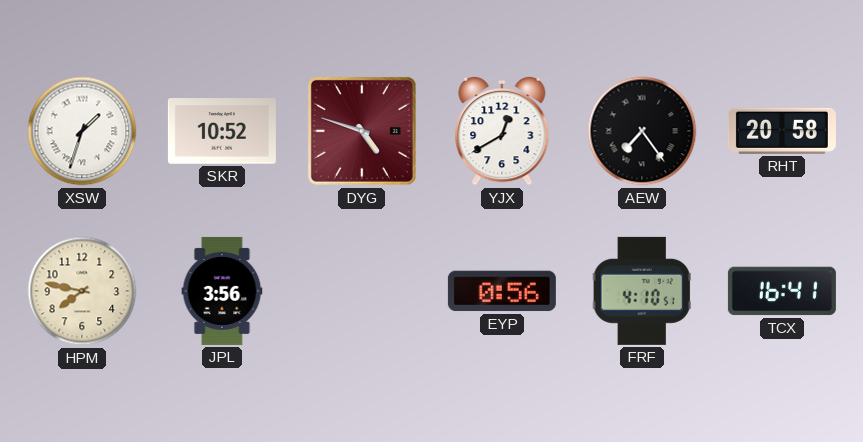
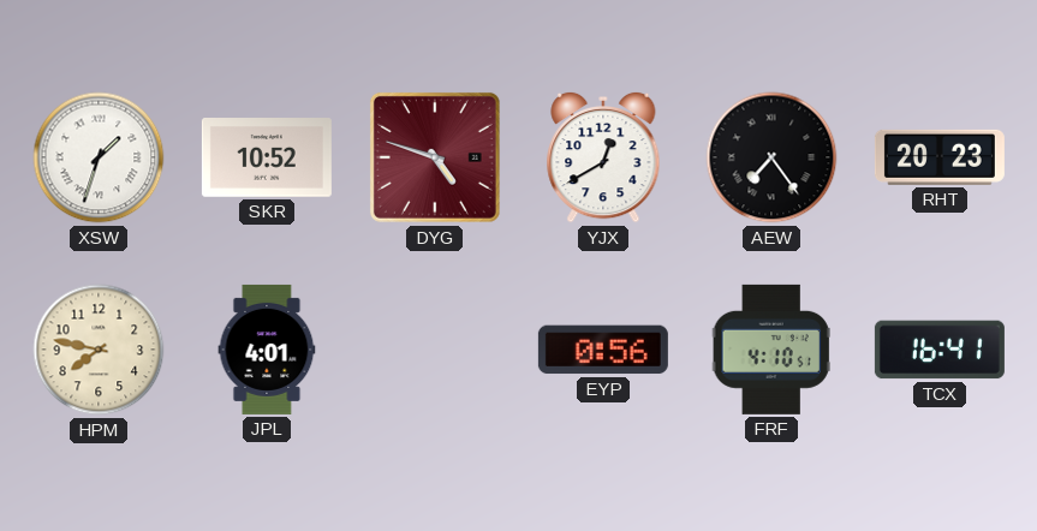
RHT: 20:58 -> 20:23
JPL: 3:56 -> 4:01
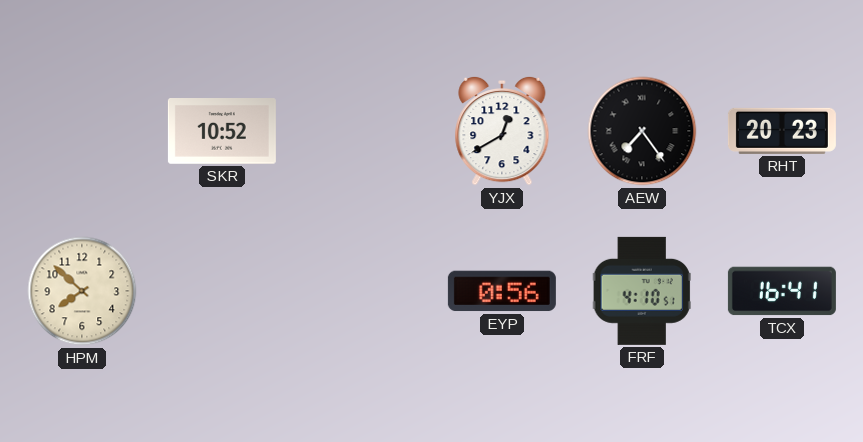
XSW: 1:33 -> none
DYG: 4:48 -> none
HPM: 7:47 -> 7:52
JPL: 4:01 -> none
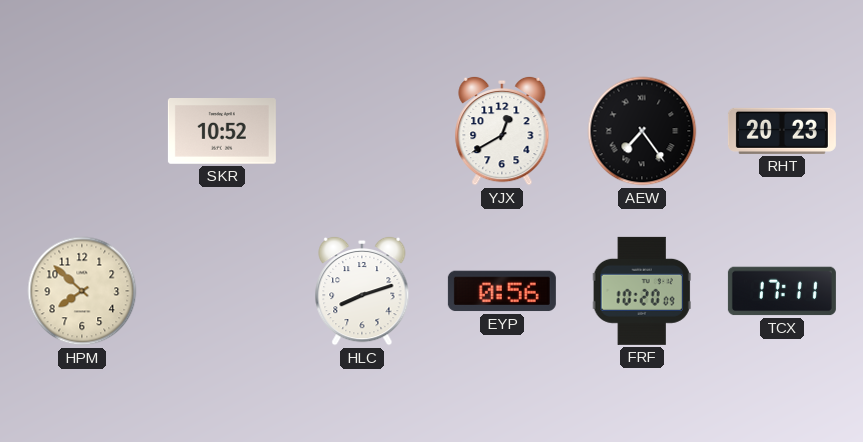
HLC: none -> 8:12
FRF: 4:10 -> 10:20
TCX: 16:41 -> 17:11
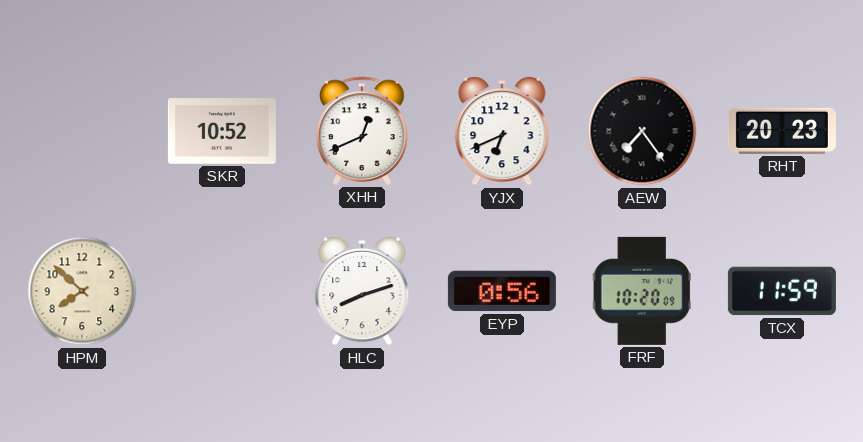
XHH: none -> 12:41
YJX: 12:40 -> 6:41
TCX: 17:11 -> 11:59
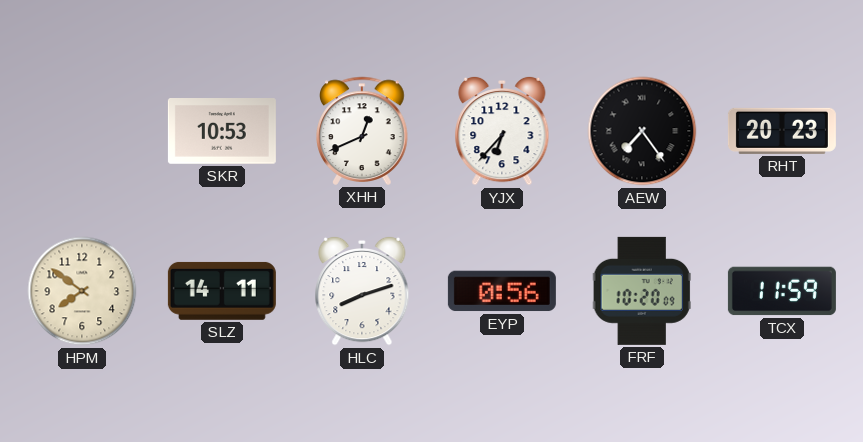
SKR: 10:52 -> 10:53
YJX: 6:41 -> 6:37
HPM: 7:52 -> 7:51
SLZ: none -> 14:11
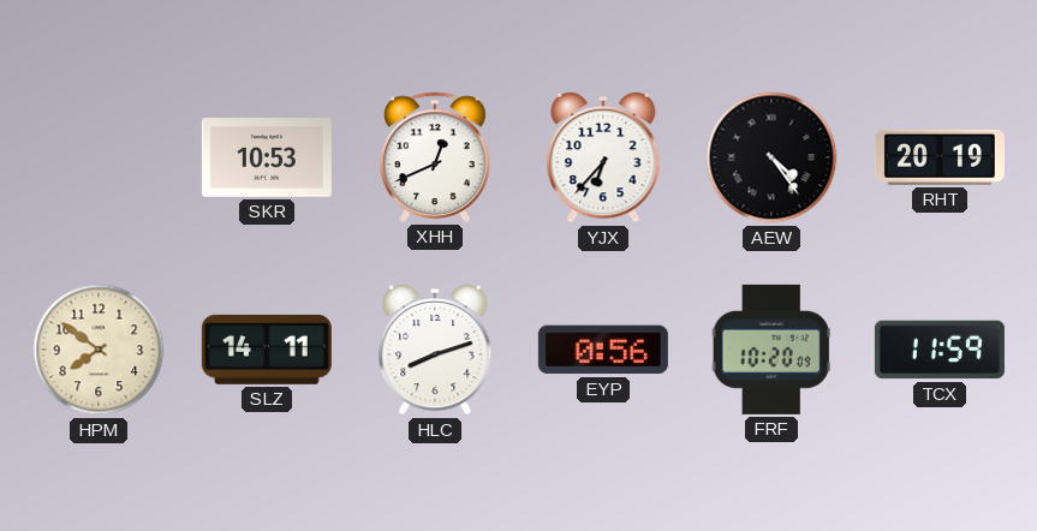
AEW: 7:24 -> 4:24
RHT: 20:23 -> 20:19
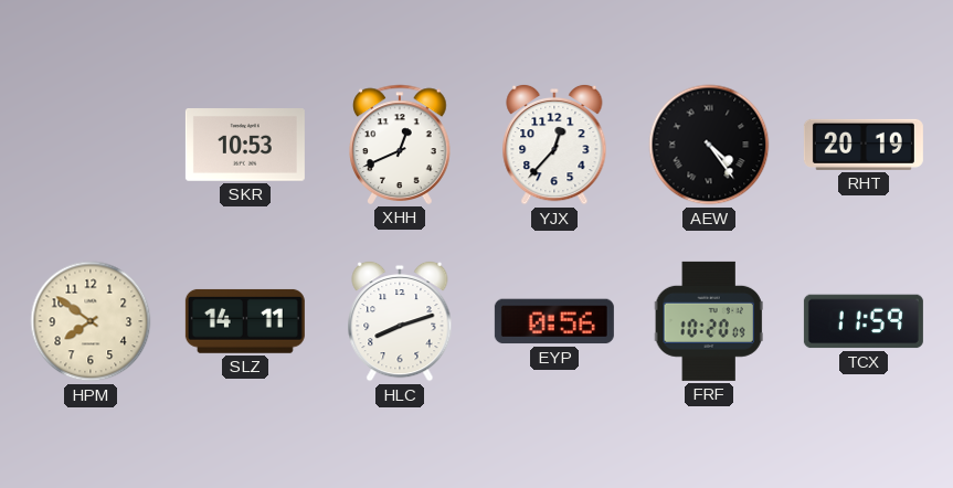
YJX: 6:37 -> 12:37
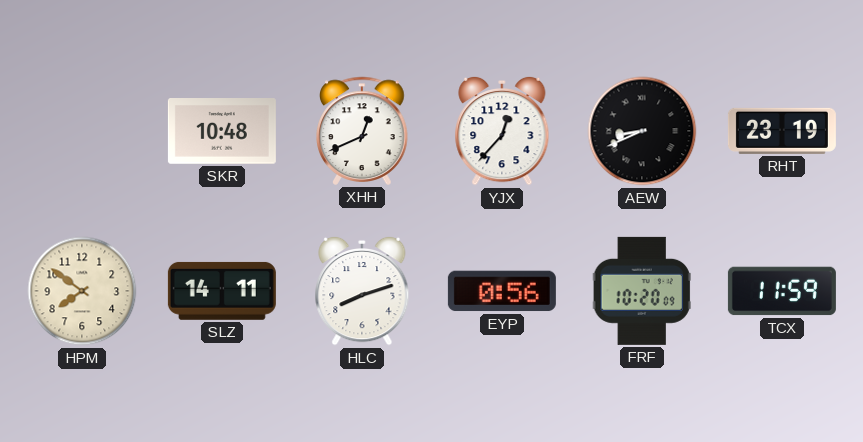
SKR: 10:53 -> 10:48
AEW: 4:24 -> 8:41
RHT: 20:19 -> 23:19
